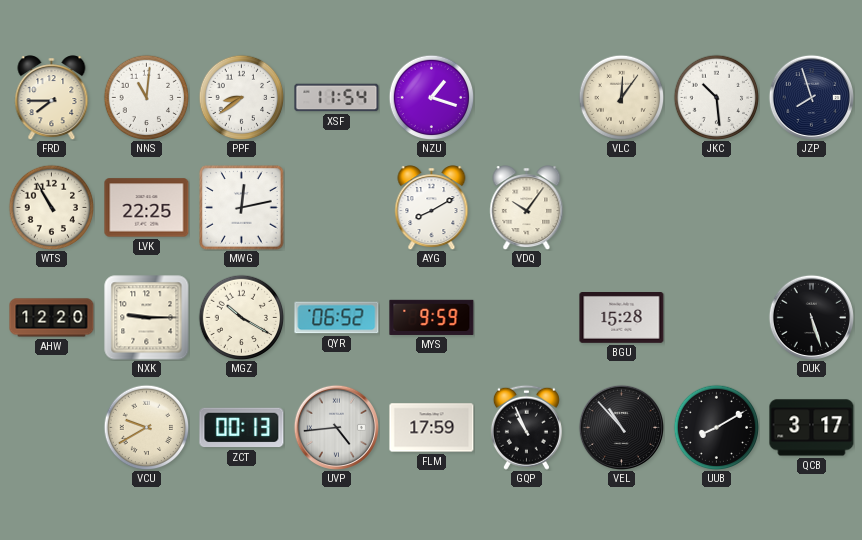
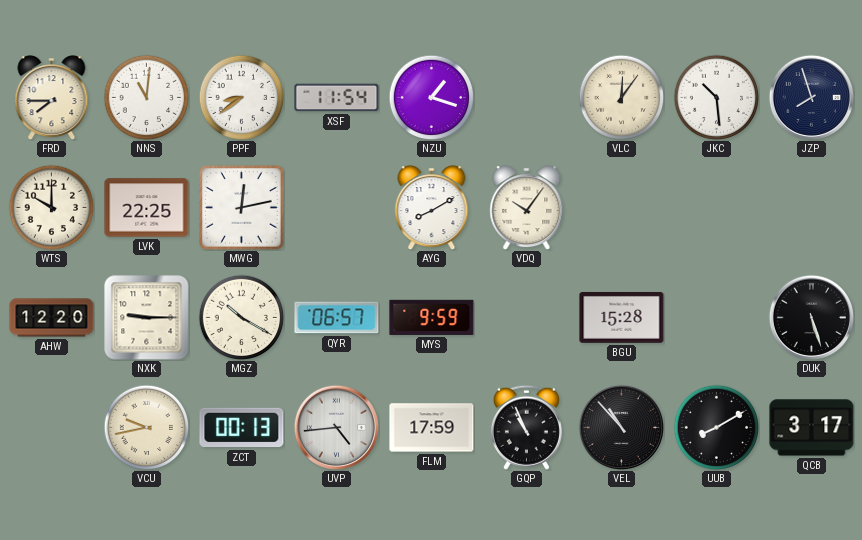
WTS: 10:55 -> 10:00
QYR: 06:52 -> 06:57
VCU: 9:40 -> 9:43
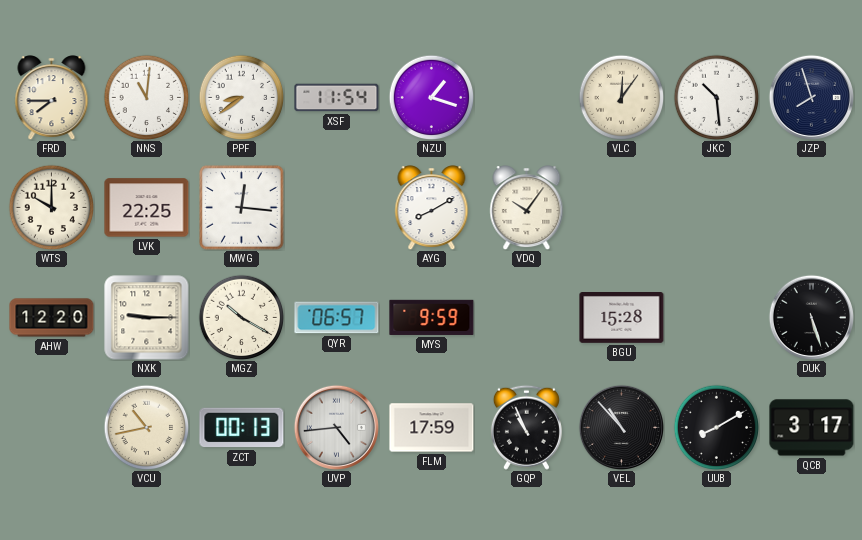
MWG: 12:13 -> 12:16
VCU: 9:43 -> 10:43
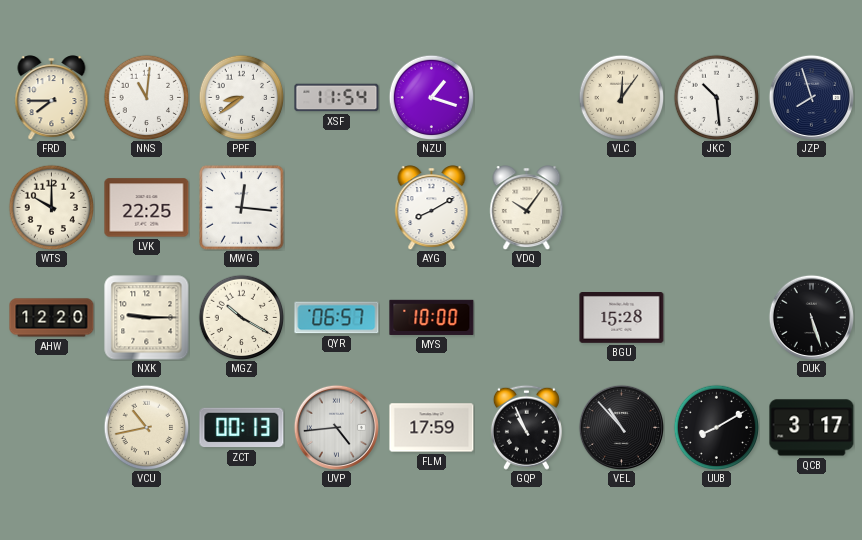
MYS: 9:59 -> 10:00
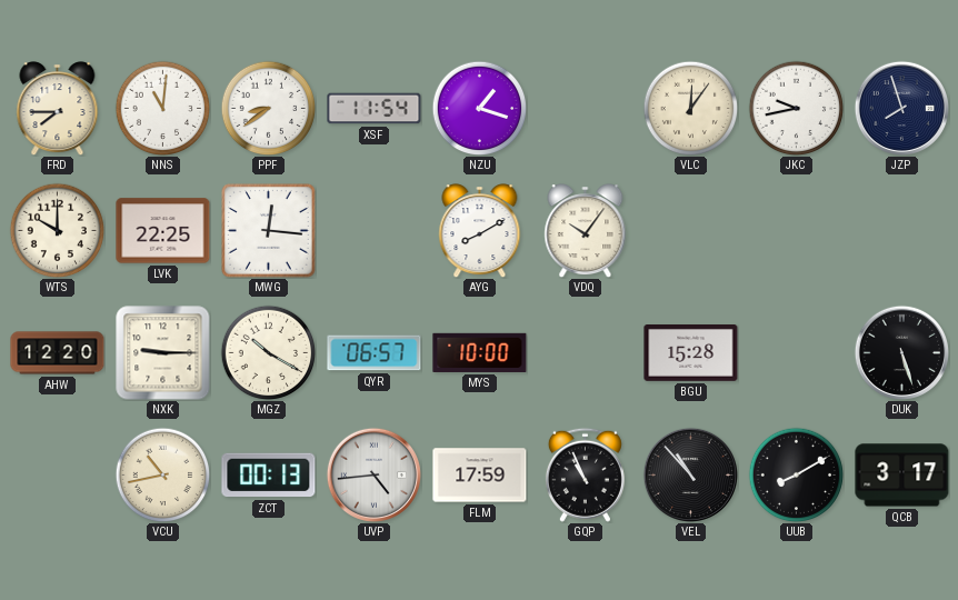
JKC: 10:29 -> 9:43
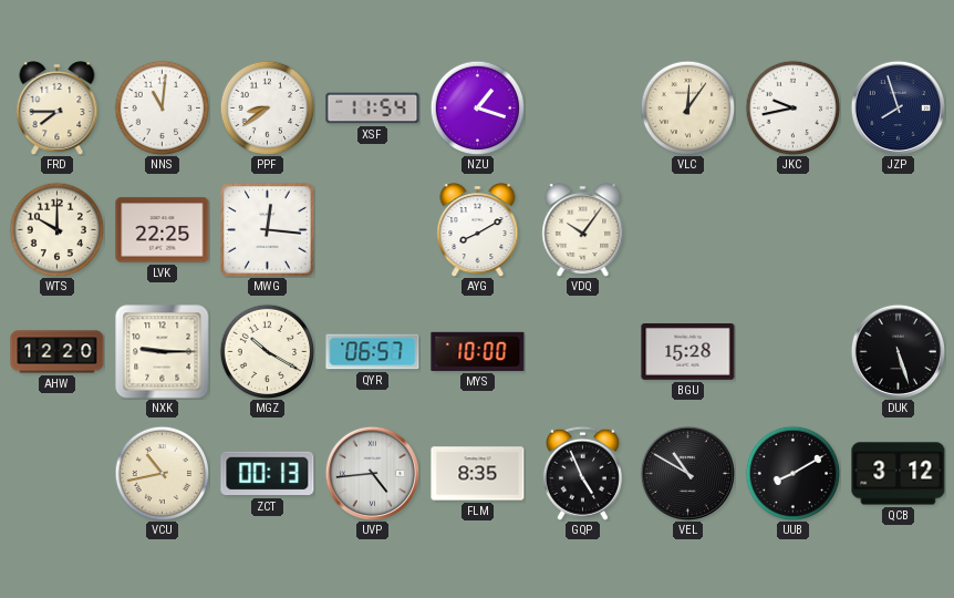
FLM: 17:59 -> 8:35
GQP: 10:56 -> 4:56
VEL: 10:53 -> 10:50
QCB: 3:17 -> 3:12
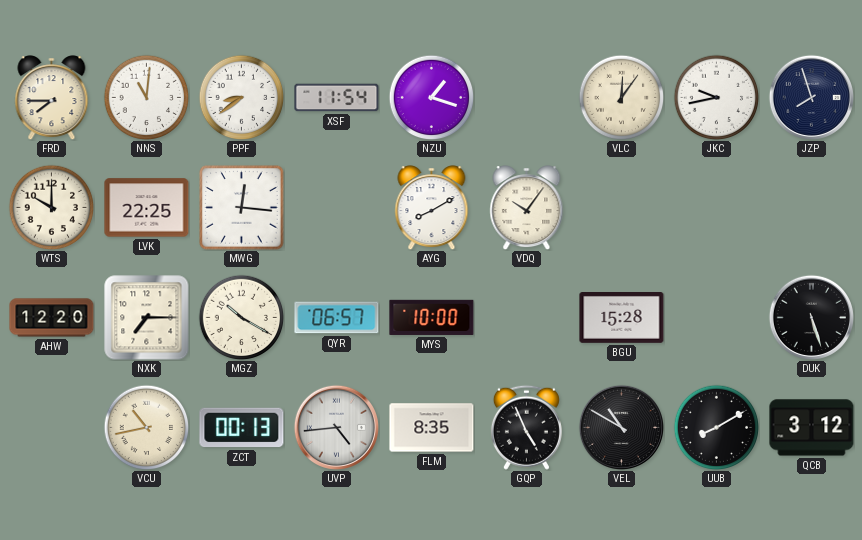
NXK: 9:15 -> 7:15
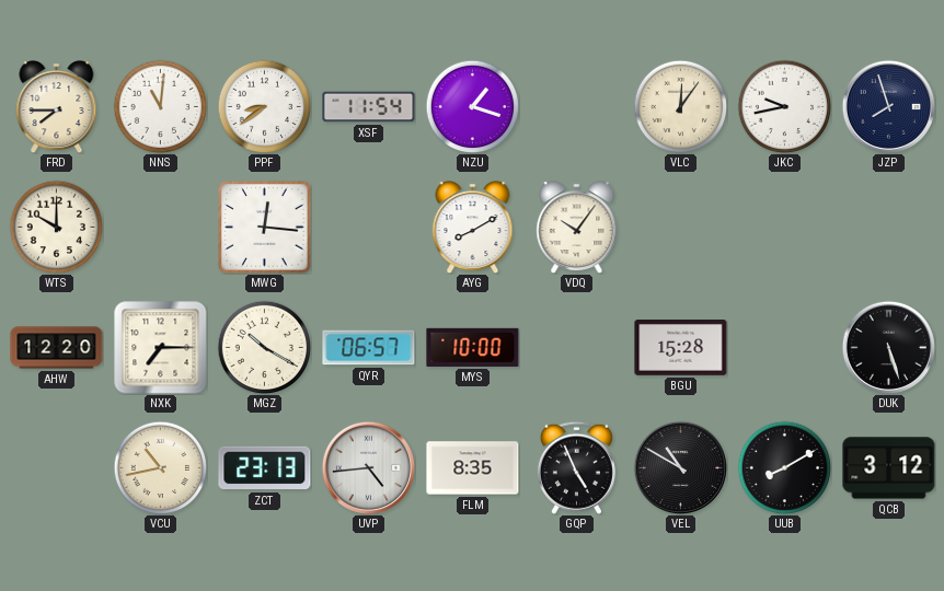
LVK: 22:25 -> none
ZCT: 00:13 -> 23:13
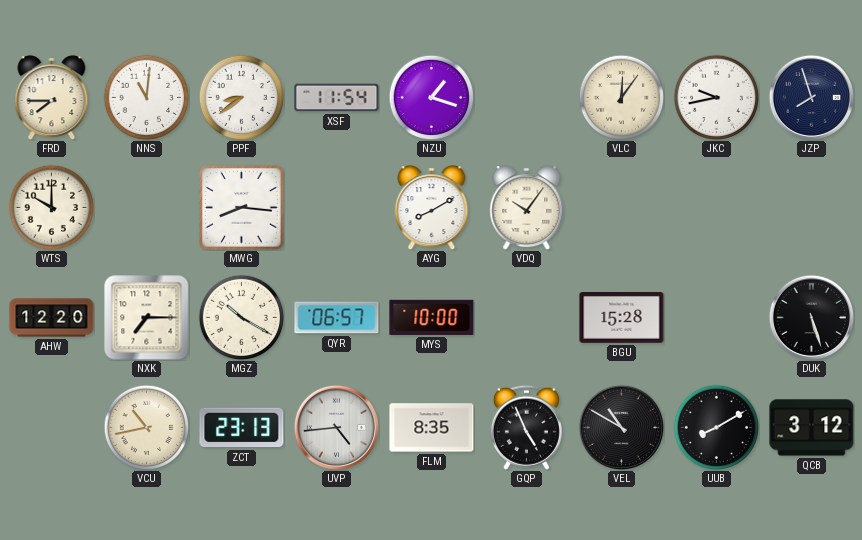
MWG: 12:16 -> 8:16
